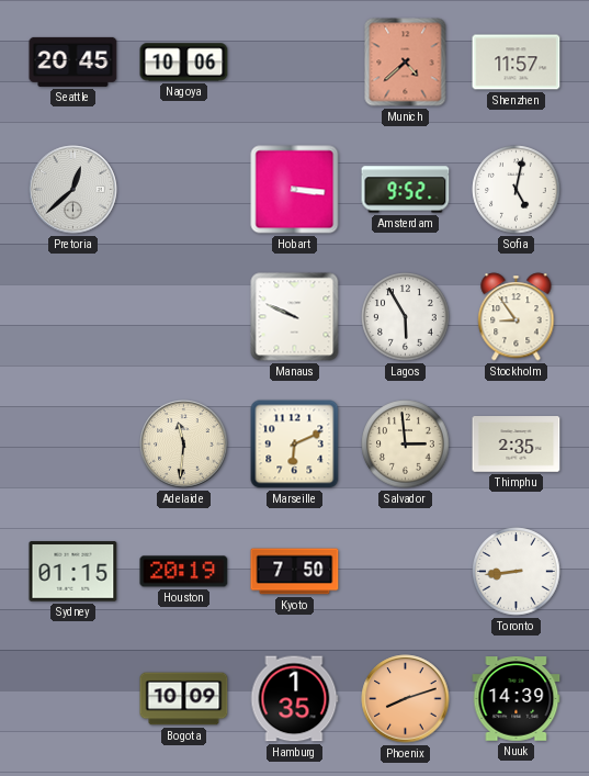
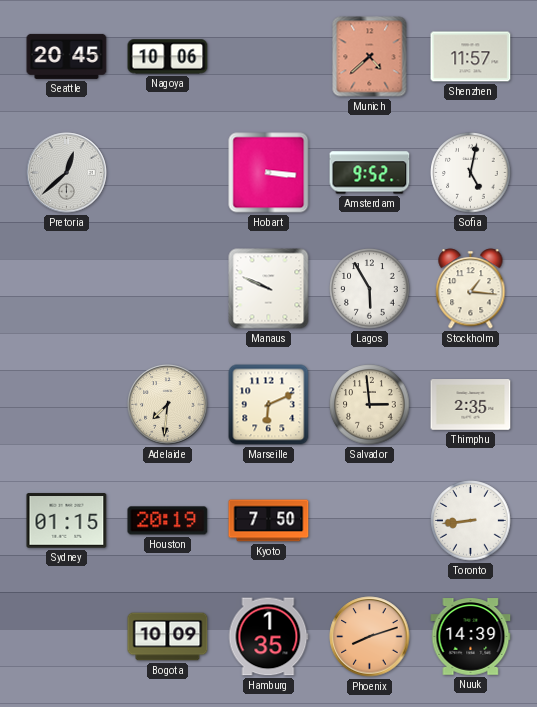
Stockholm: 8:54 -> 1:16
Adelaide: 11:31 -> 7:31
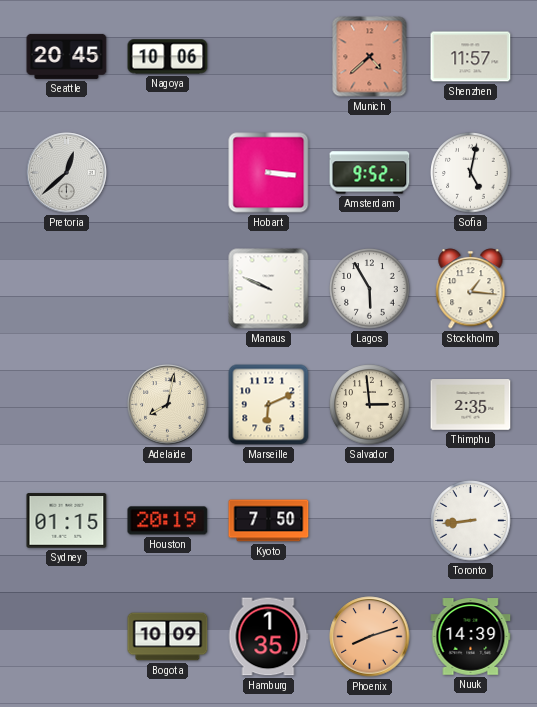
Adelaide: 7:31 -> 8:02
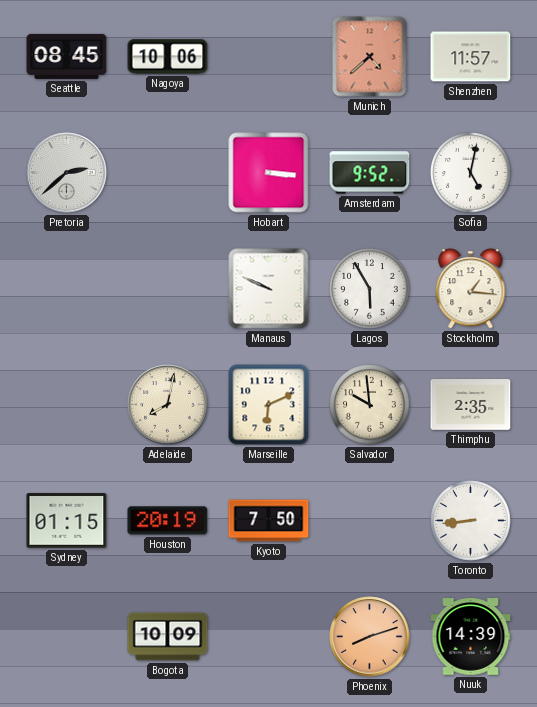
Seattle: 20:45 -> 08:45
Pretoria: 12:38 -> 2:38
Salvador: 2:59 -> 9:59
Hamburg: 1:35 -> none
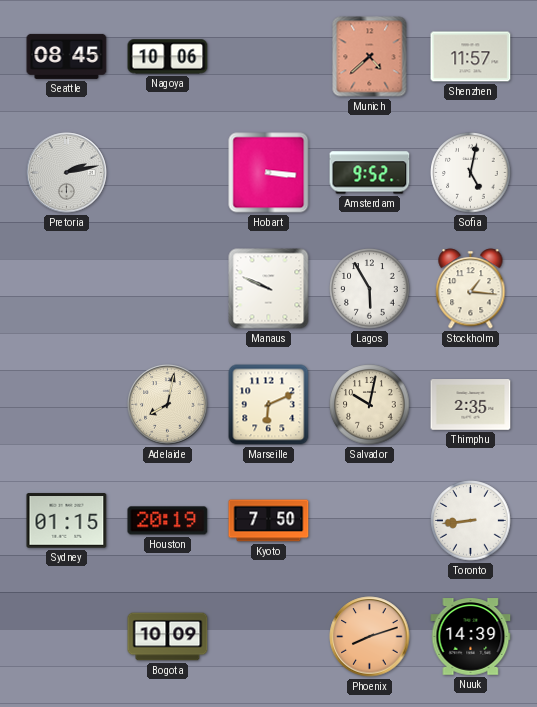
Pretoria: 2:38 -> 2:13
Salvador: 9:59 -> 10:02
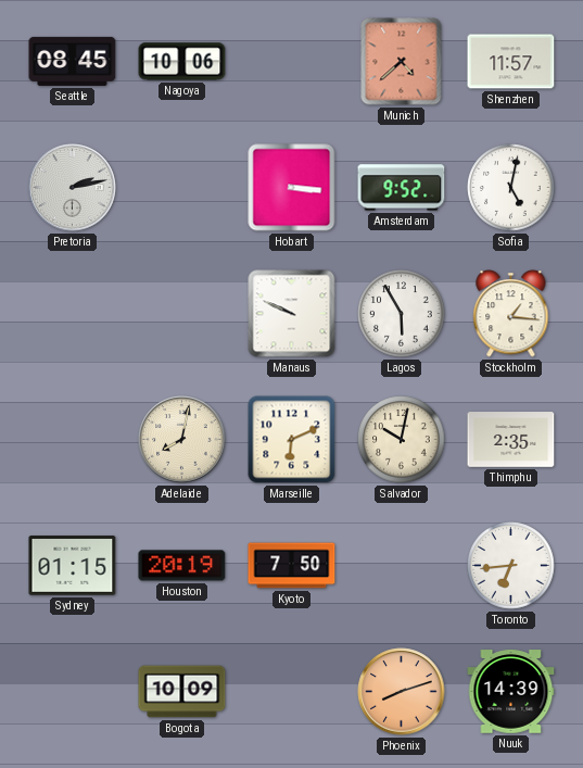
Toronto: 8:44 -> 6:44
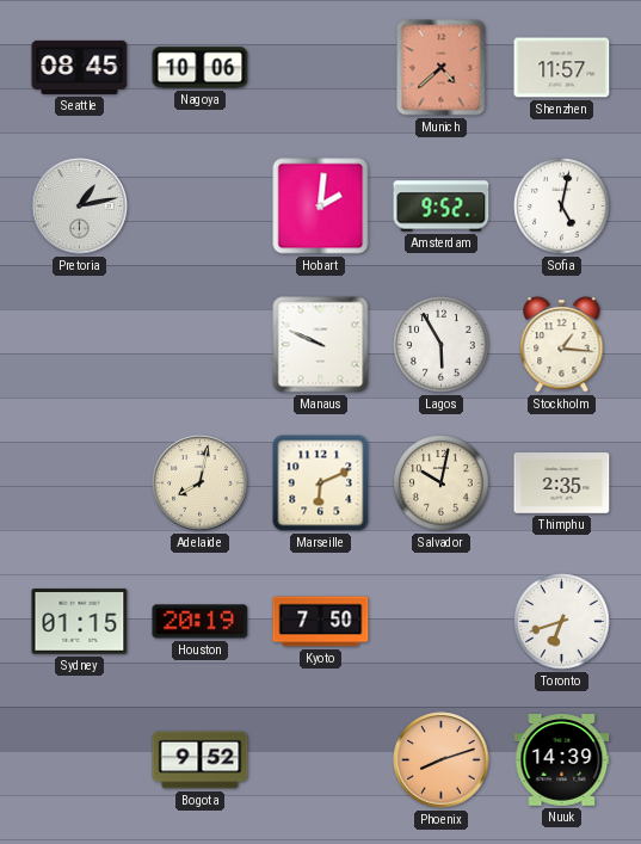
Pretoria: 2:13 -> 1:13
Hobart: 3:16 -> 2:01
Toronto: 6:44 -> 6:42
Bogota: 10:09 -> 9:52
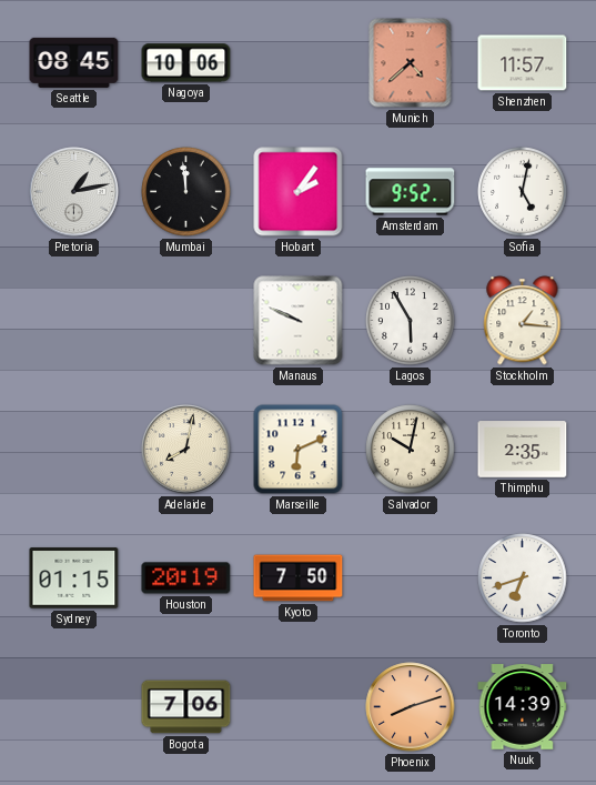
Mumbai: none -> 11:59
Hobart: 2:01 -> 2:06
Bogota: 9:52 -> 7:06
